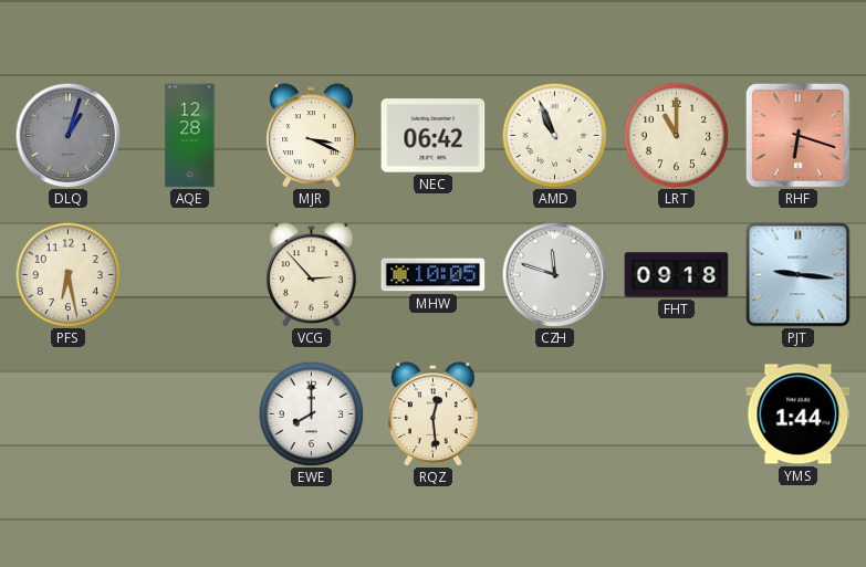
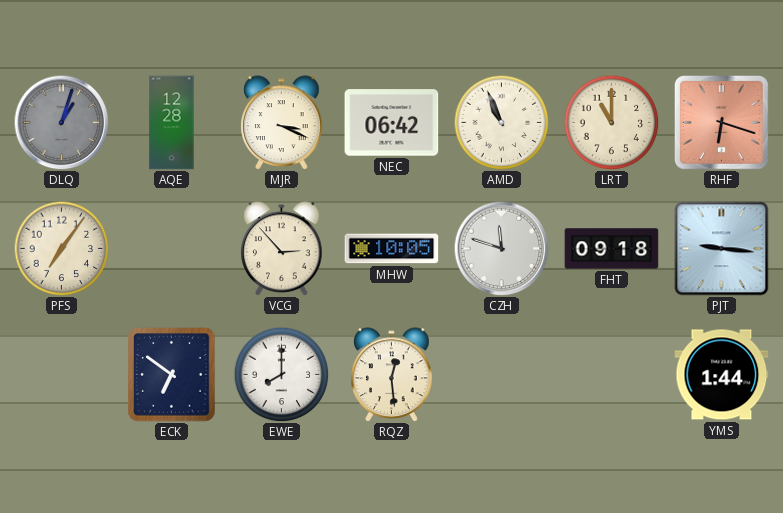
PFS: 6:28 -> 7:06
ECK: none -> 6:51
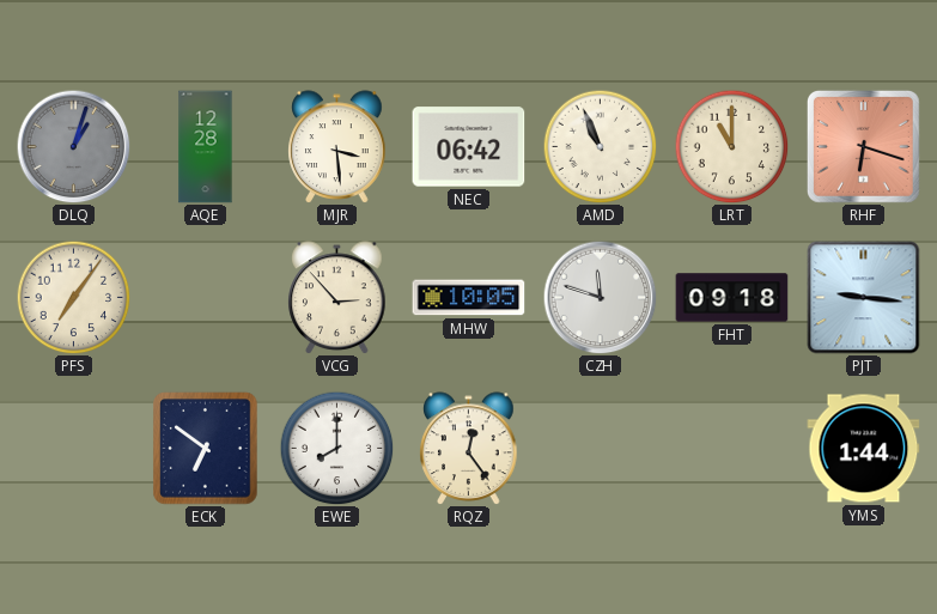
MJR: 3:19 -> 3:29
RQZ: 12:29 -> 12:24
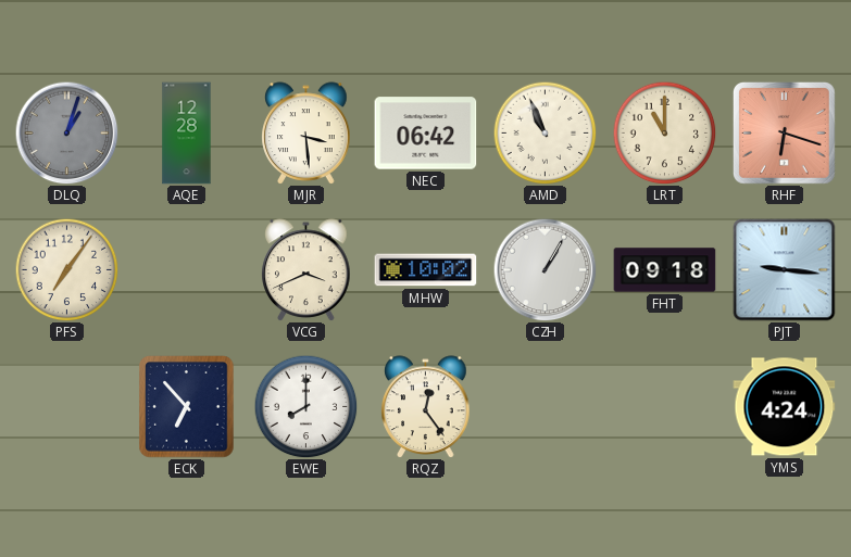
VCG: 2:53 -> 3:41
MHW: 10:05 -> 10:02
CZH: 11:48 -> 1:05
ECK: 6:51 -> 6:53
YMS: 1:44 -> 4:24
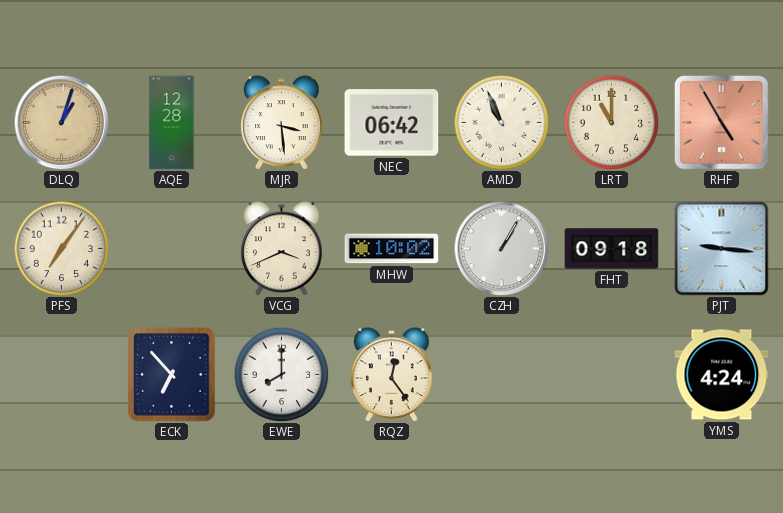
DLQ dial: grey -> champagne
RHF: 6:18 -> 4:55
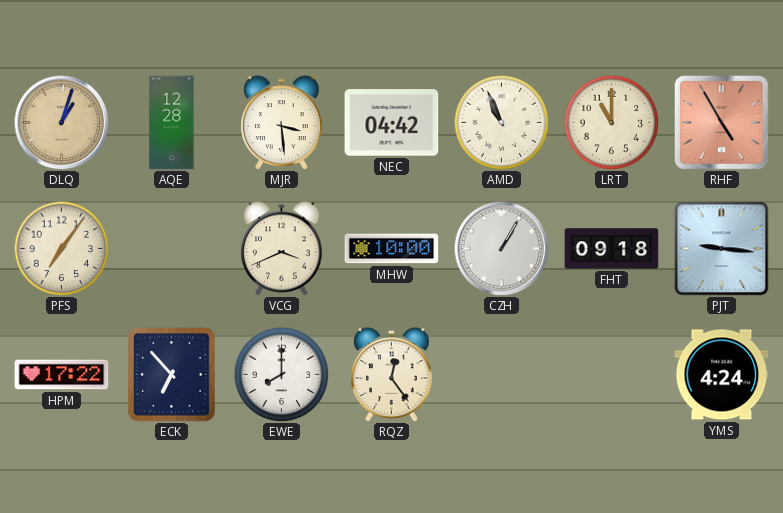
NEC: 06:42 -> 04:42
MHW: 10:02 -> 10:00
HPM: none -> 17:22
